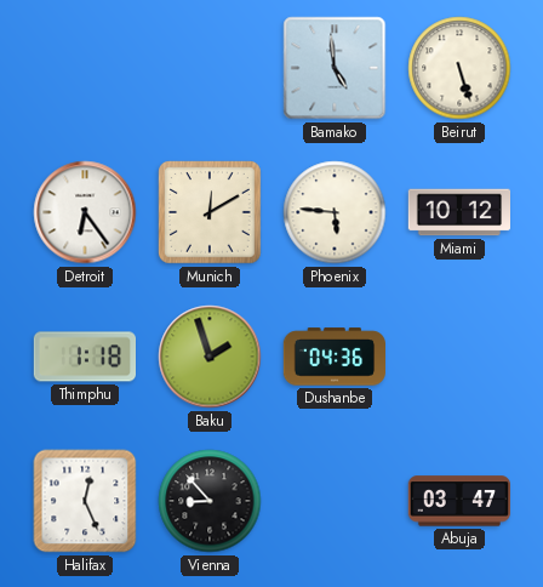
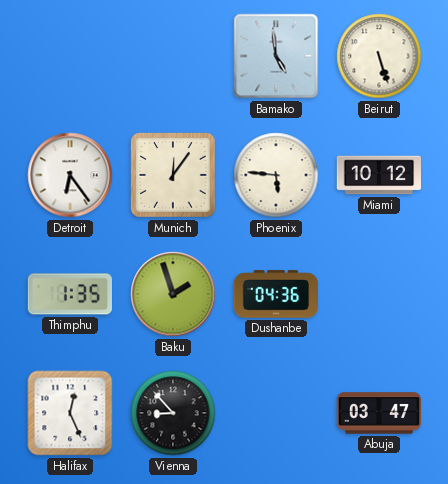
Munich: 12:10 -> 12:06
Thimphu: 1:18 -> 1:35
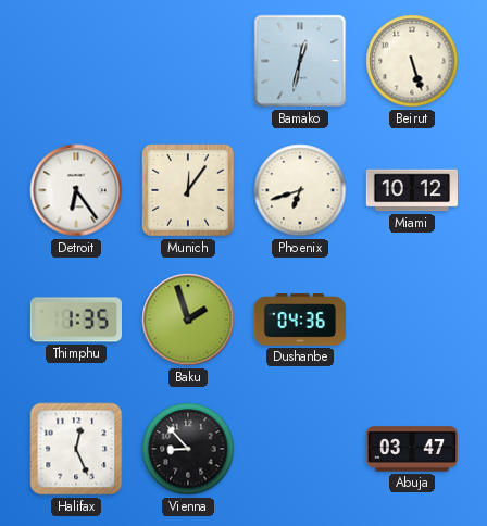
Bamako: 4:59 -> 12:32
Phoenix: 5:46 -> 6:42
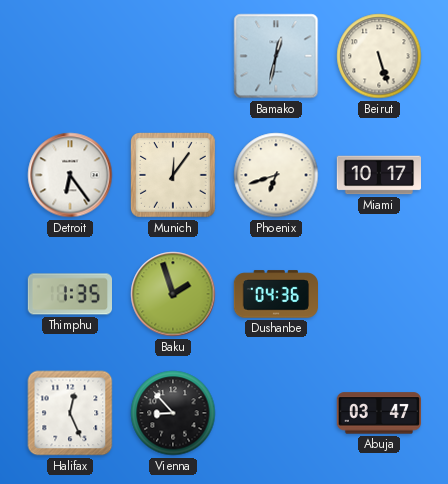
Miami: 10:12 -> 10:17
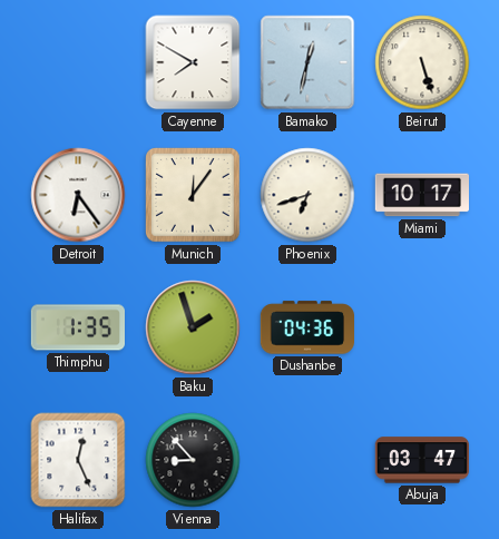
Cayenne: none -> 7:50
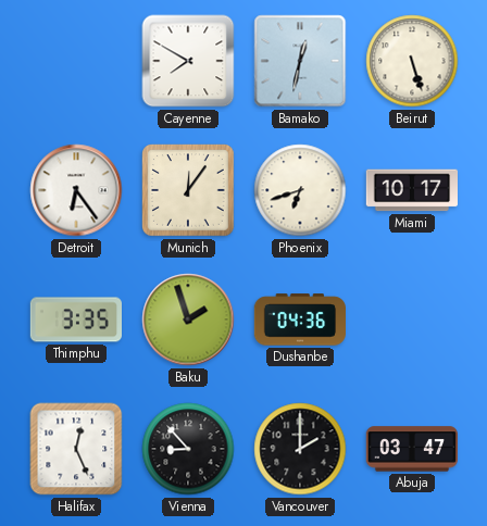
Thimphu: 1:35 -> 3:35
Vancouver: none -> 2:00
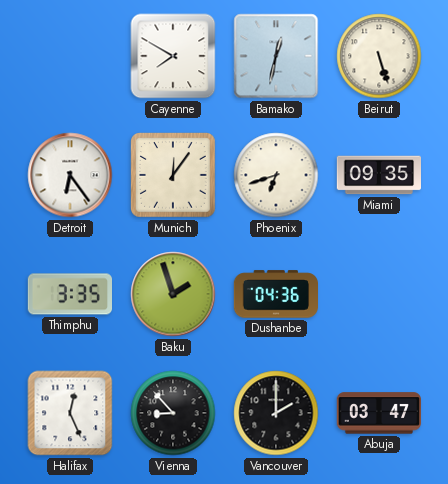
Miami: 10:17 -> 09:35
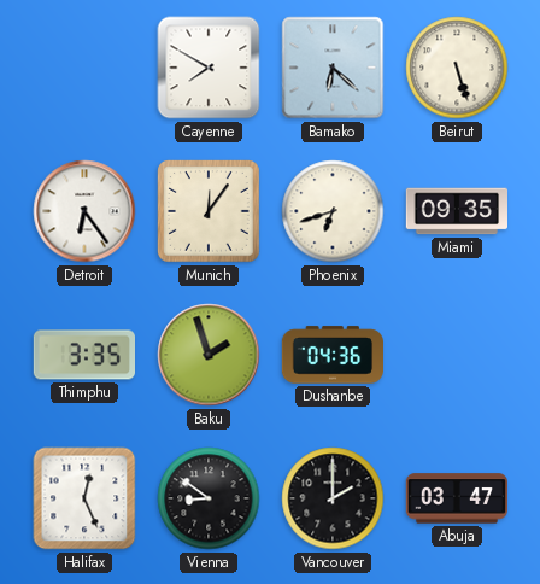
Bamako: 12:32 -> 6:22
Vienna: 8:53 -> 8:51
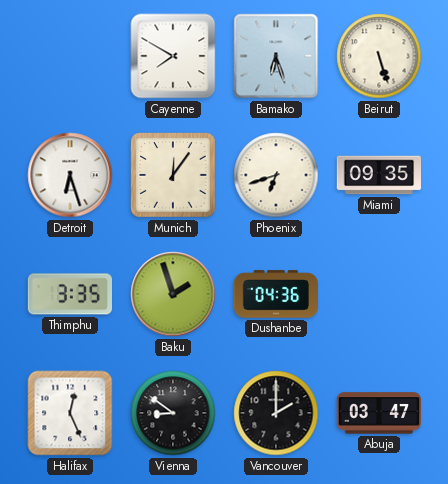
Bamako: 6:22 -> 6:27
Detroit: 6:24 -> 6:27
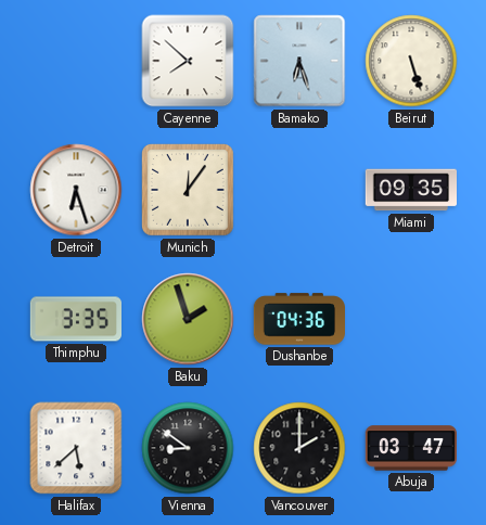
Cayenne: 7:50 -> 7:52
Phoenix: 6:42 -> none
Halifax: 12:26 -> 5:38
